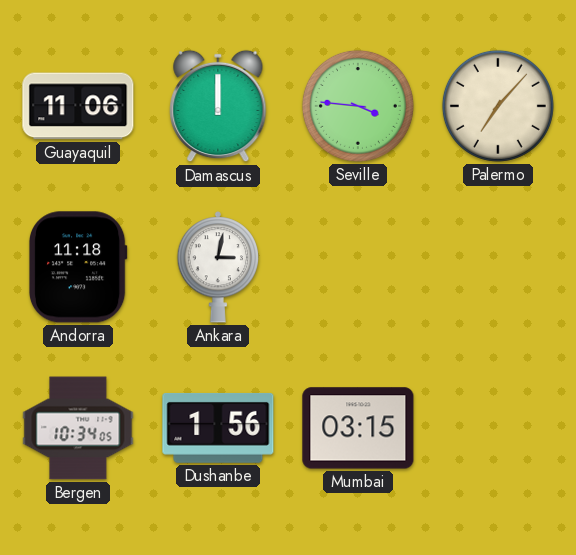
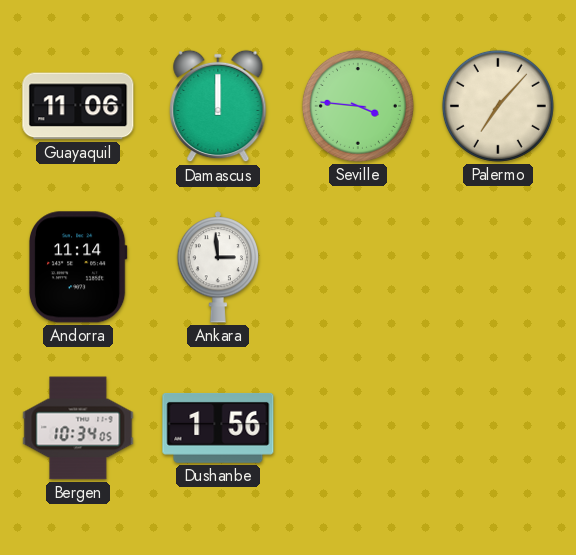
Andorra: 11:18 -> 11:14
Ankara: 3:02 -> 2:59
Mumbai: 03:15 -> none
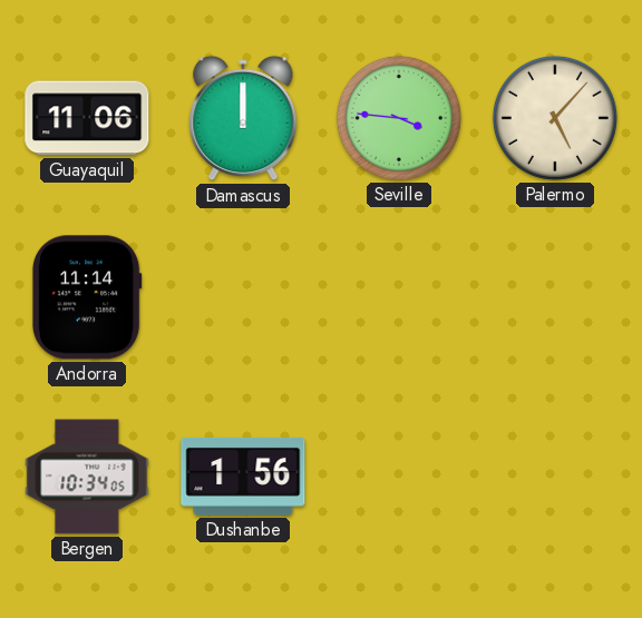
Palermo: 7:07 -> 5:07
Ankara: 2:59 -> none
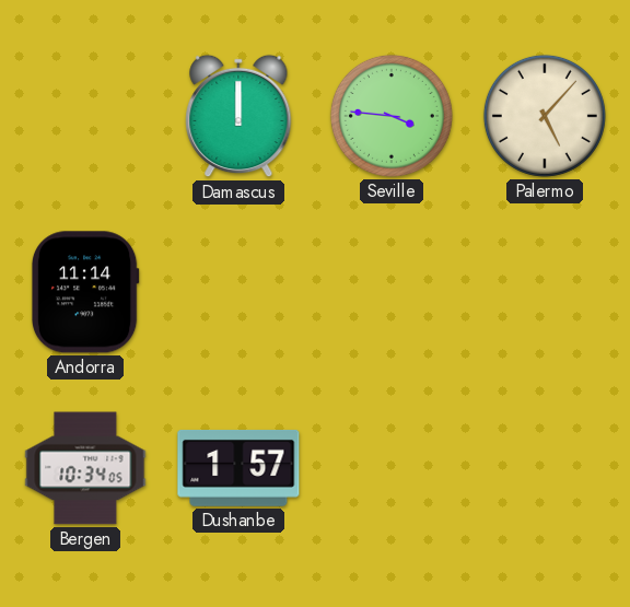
Guayaquil: 11:06 -> none
Dushanbe: 1:56 -> 1:57
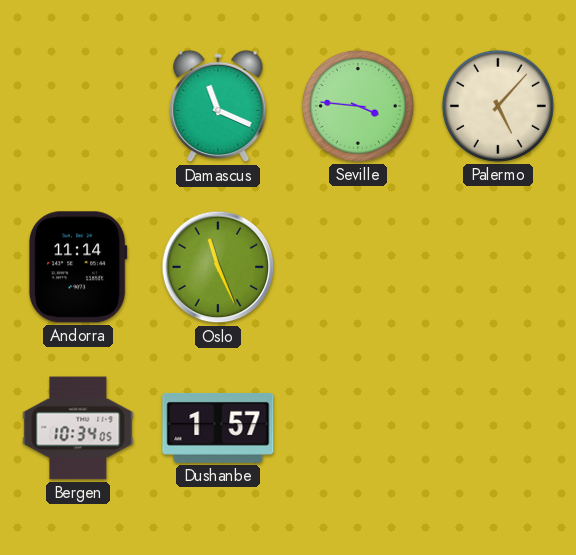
Damascus: 12:00 -> 11:19
Oslo: none -> 11:26
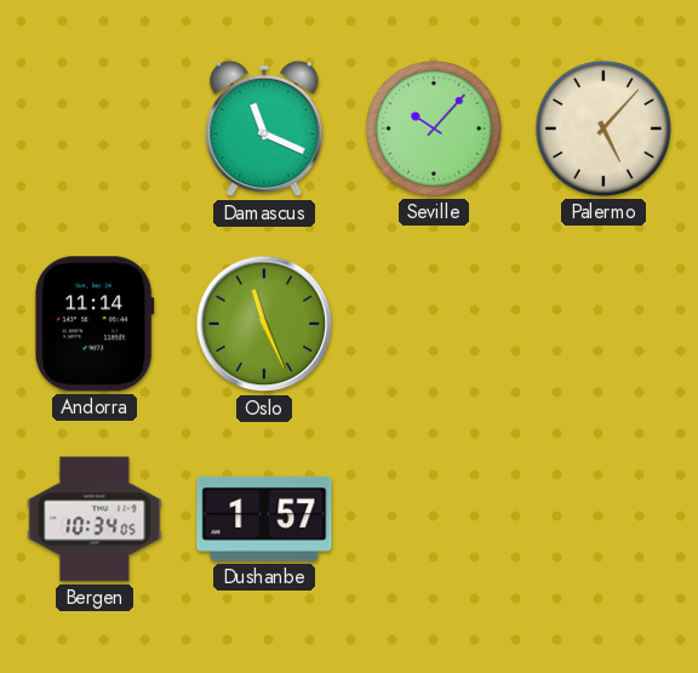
Seville: 3:46 -> 10:07
